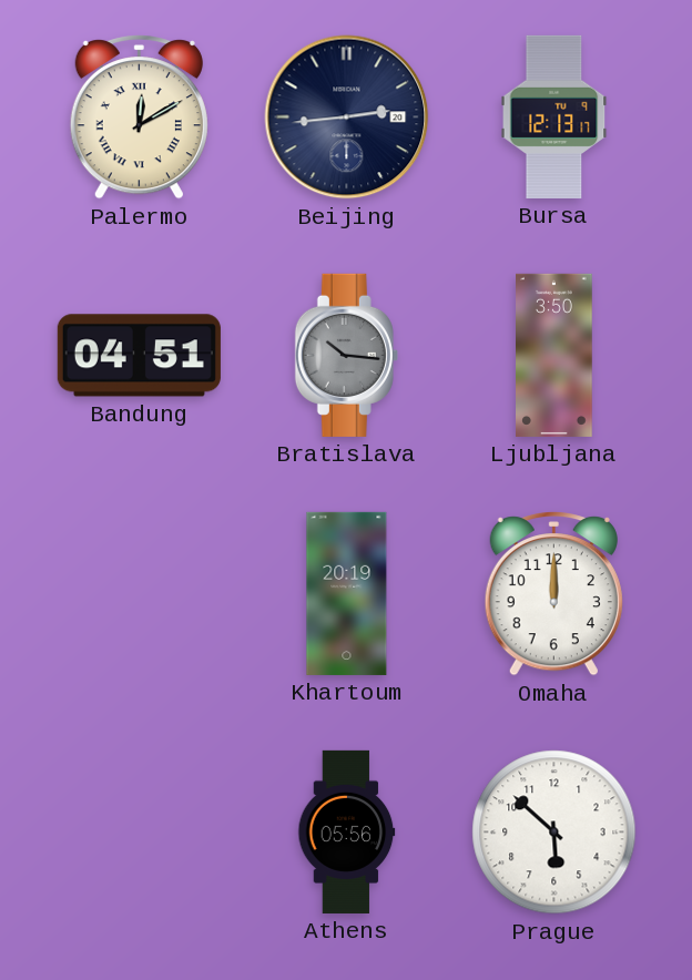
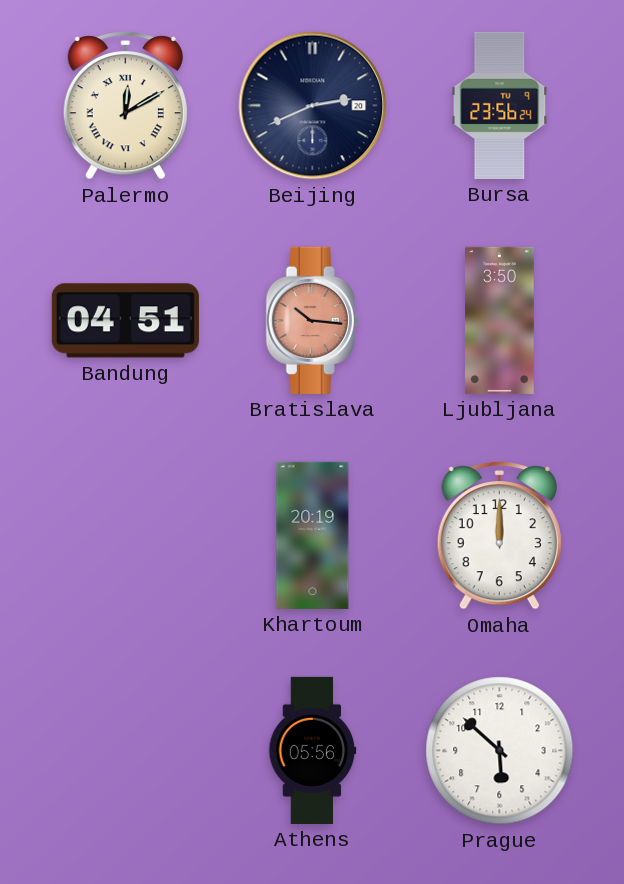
Beijing: 2:44 -> 2:41
Bursa: 12:13 -> 23:56
Bratislava dial: grey -> salmon
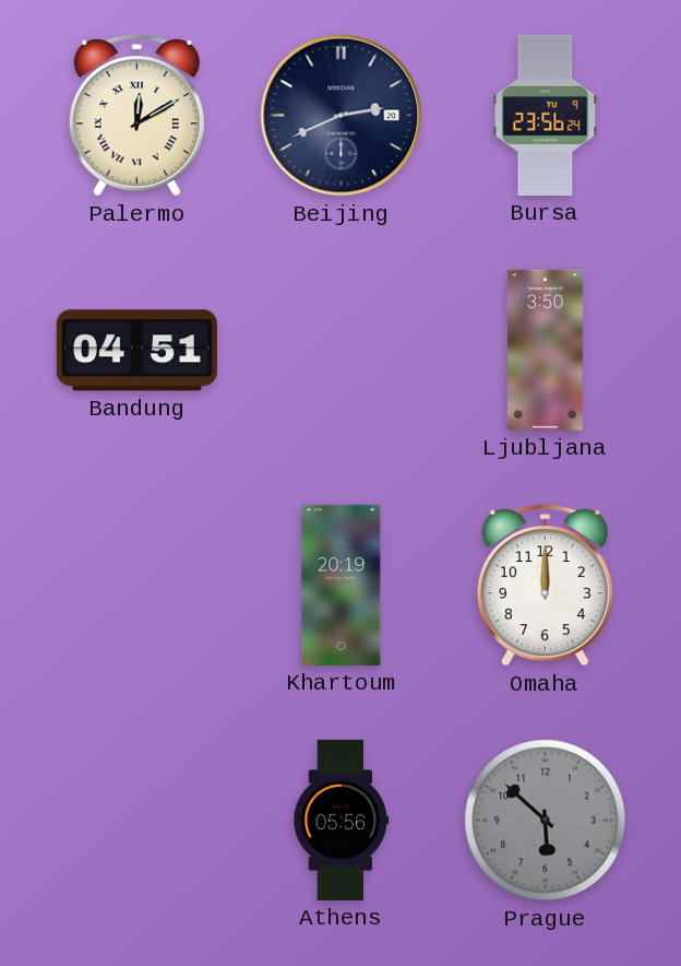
Bratislava: 10:16 -> none
Prague dial: white -> grey
